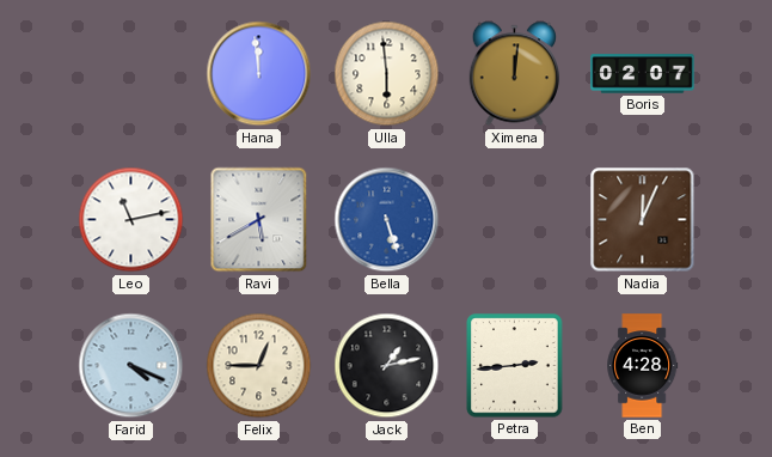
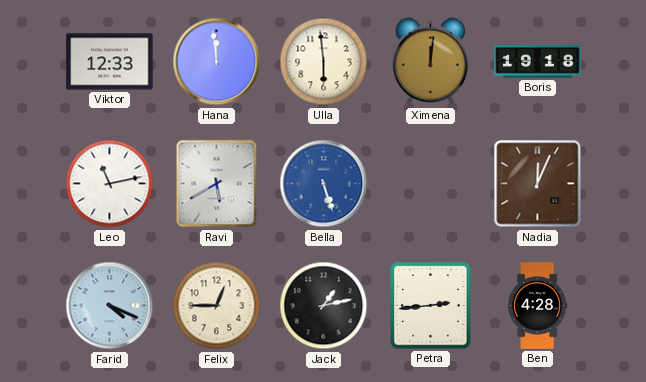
Viktor: none -> 12:33
Boris: 02:07 -> 19:18
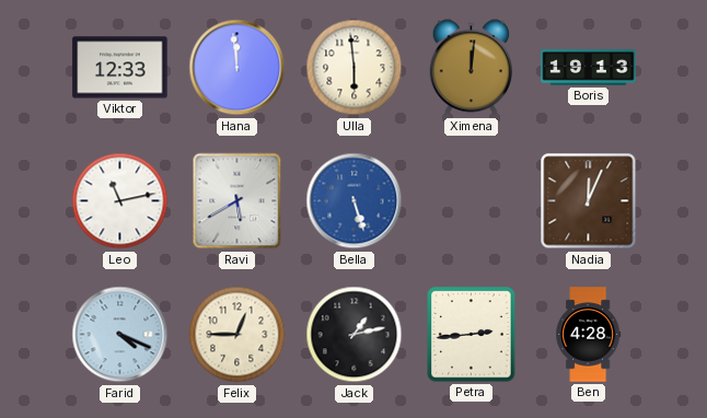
Boris: 19:18 -> 19:13
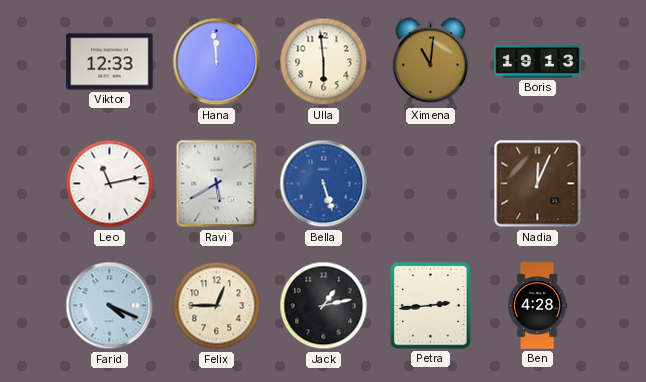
Ximena: 12:01 -> 11:01
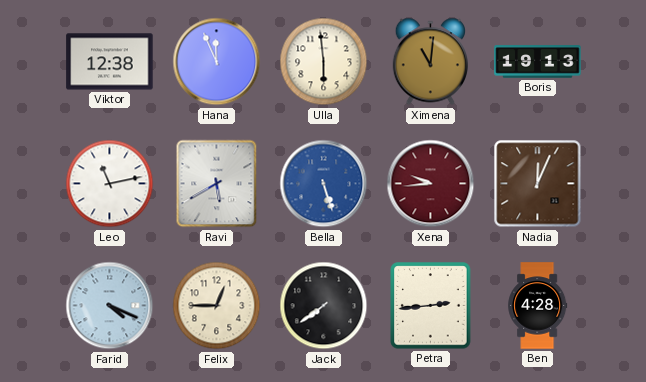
Viktor: 12:33 -> 12:38
Hana: 11:59 -> 11:56
Xena: none -> 9:44
Jack: 1:13 -> 7:39
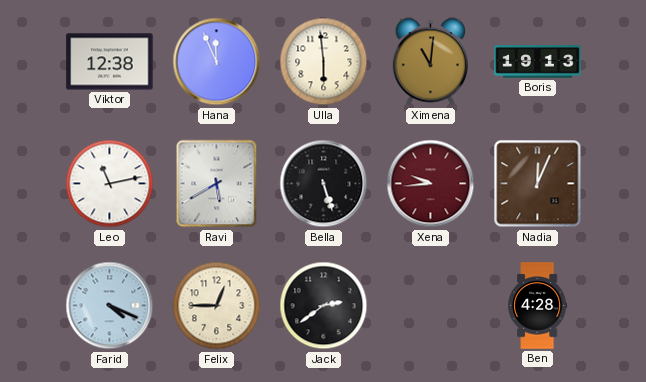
Bella dial: blue -> black
Jack: 7:39 -> 2:39
Petra: 2:44 -> none
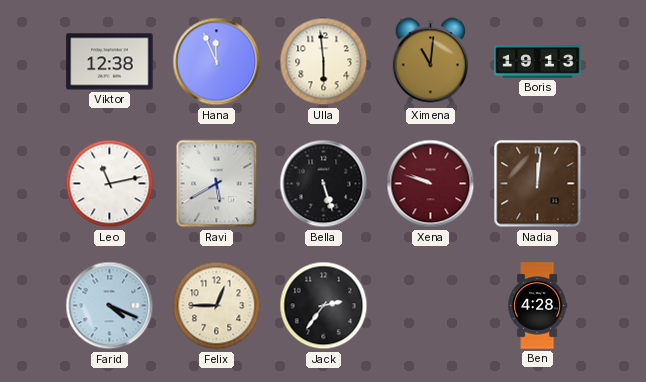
Xena: 9:44 -> 9:48
Nadia: 12:04 -> 12:01
Jack: 2:39 -> 2:36
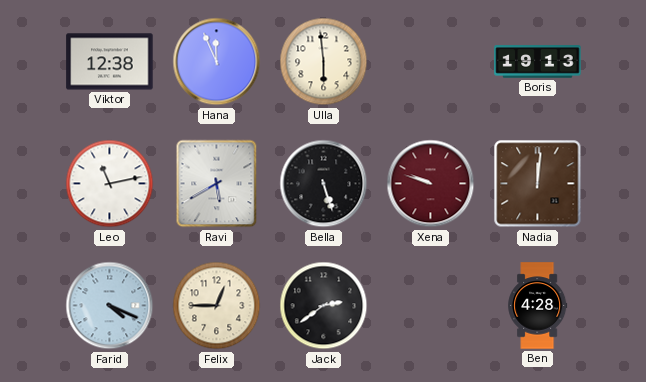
Ximena: 11:01 -> none
Jack: 2:36 -> 2:39
